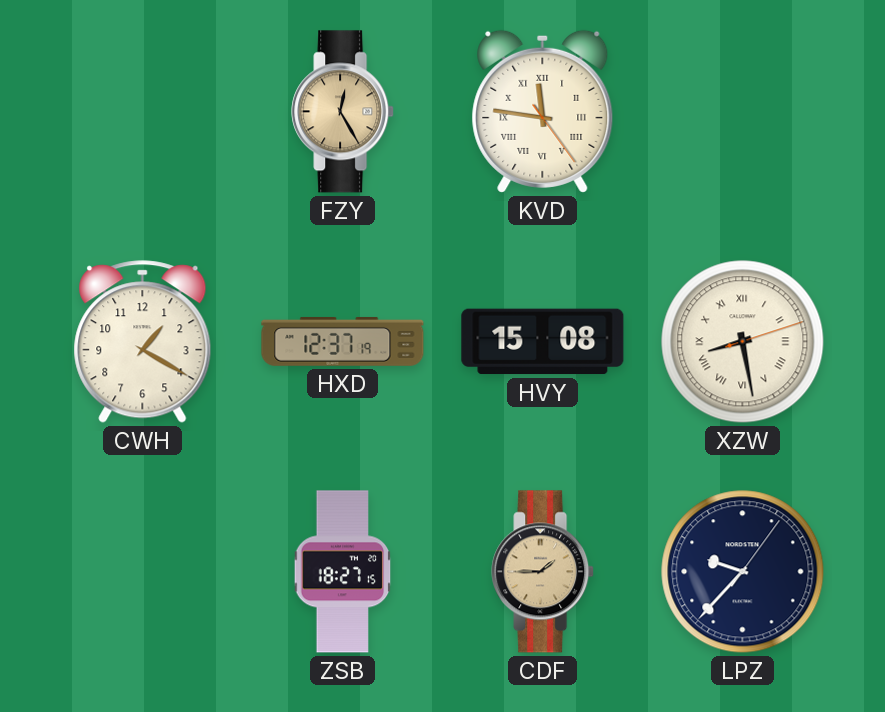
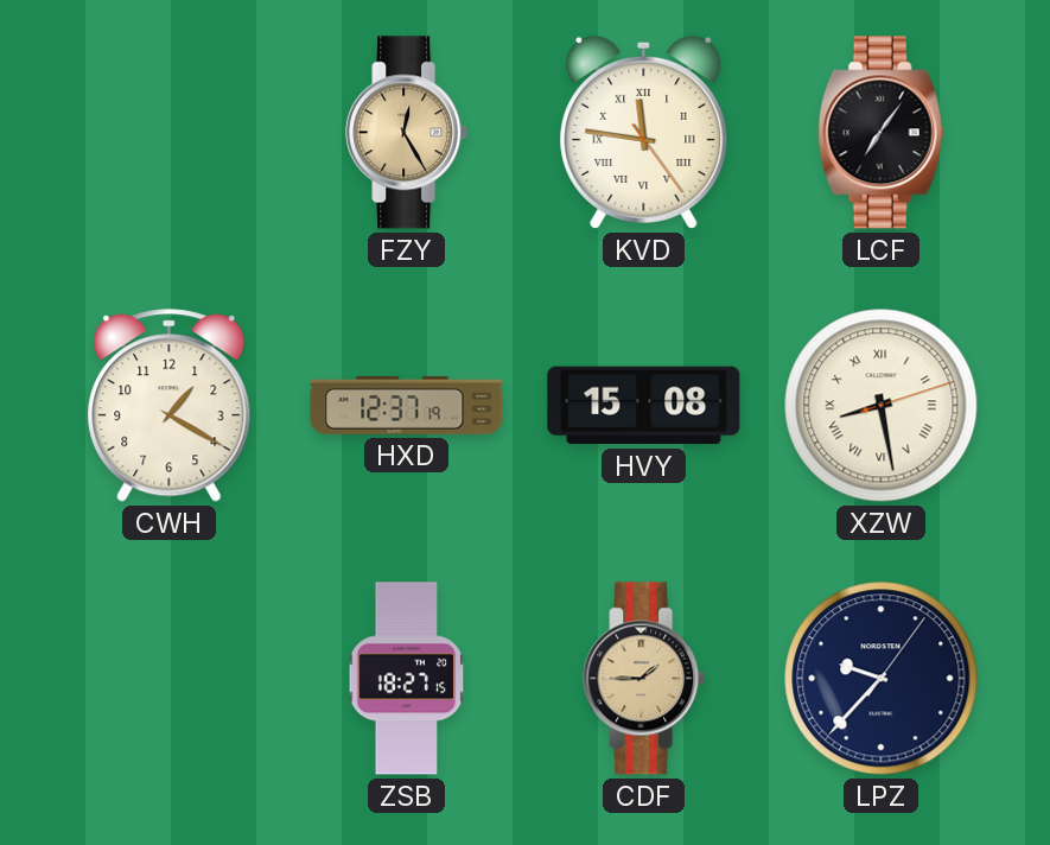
LCF: none -> 7:06
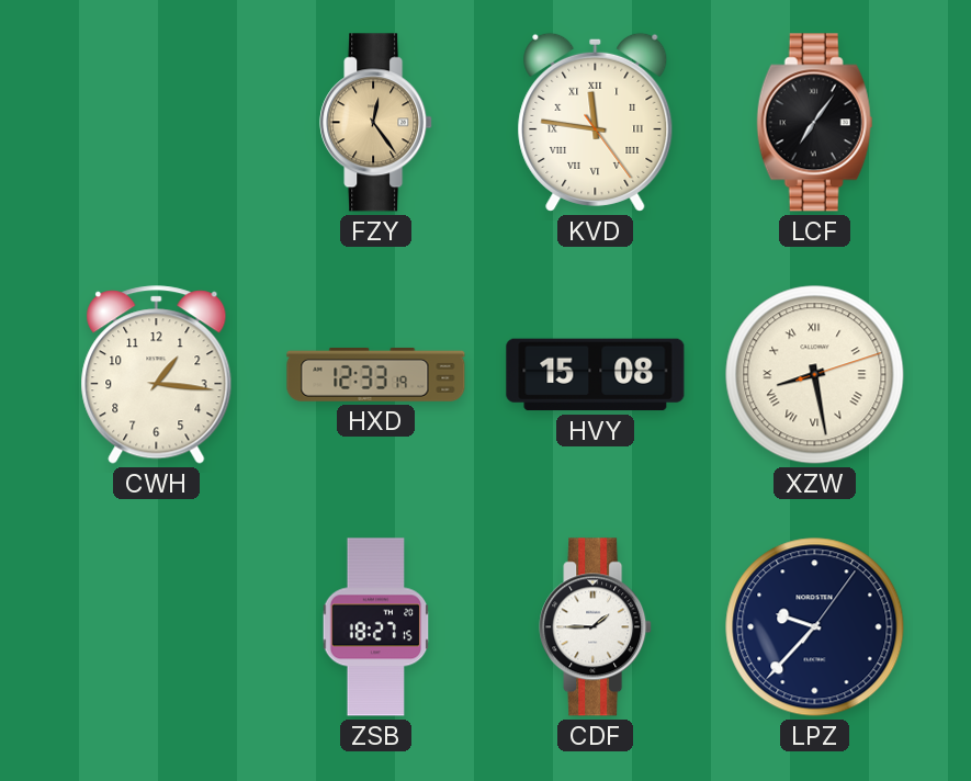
FZY: 12:25 -> 12:24
CWH: 1:20 -> 1:16
HXD: 12:37 -> 12:33
CDF dial: champagne -> white
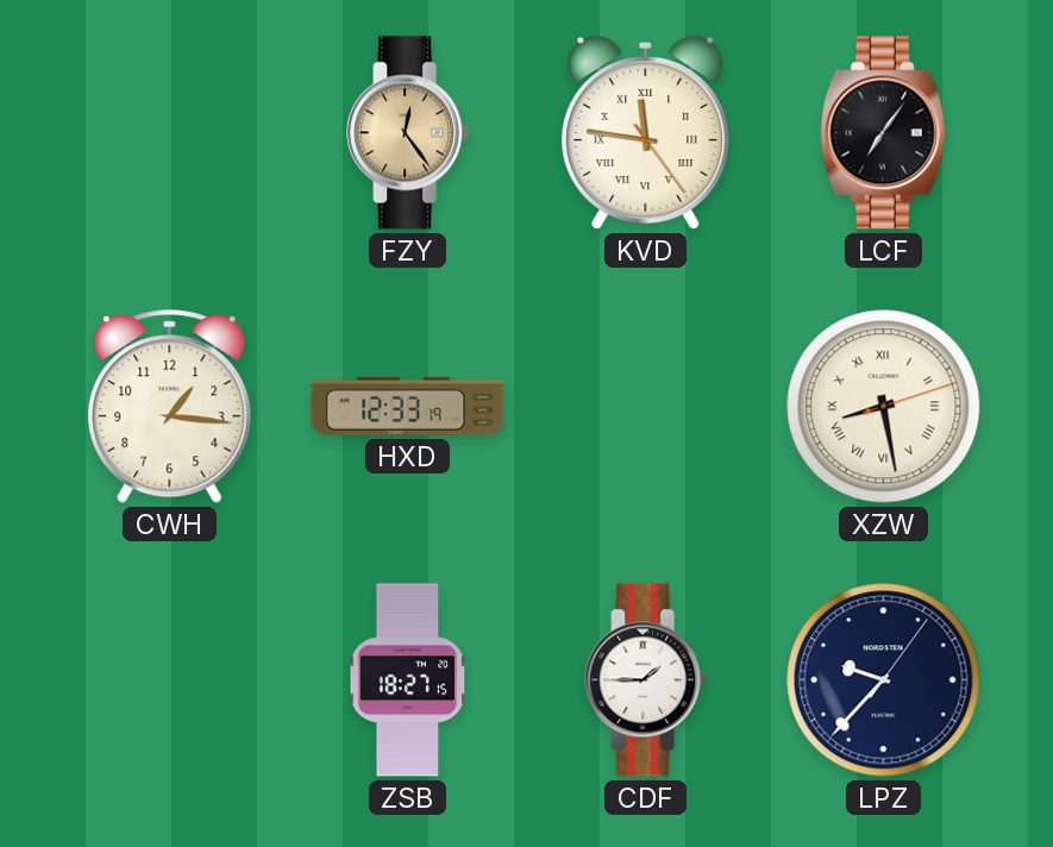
HVY: 15:08 -> none
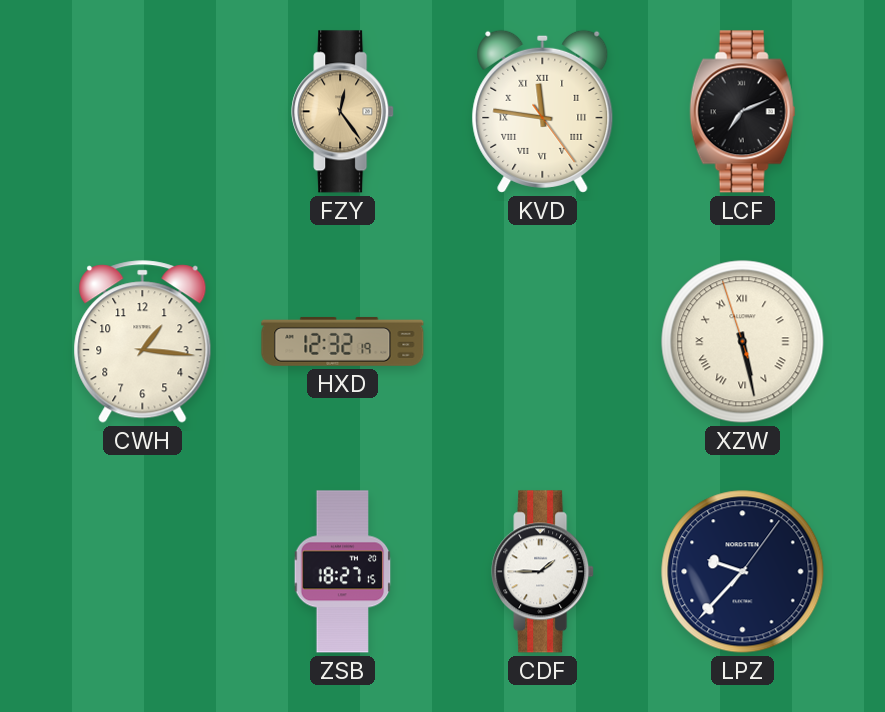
LCF: 7:06 -> 7:11
HXD: 12:33 -> 12:32
XZW: 8:28 -> 5:27
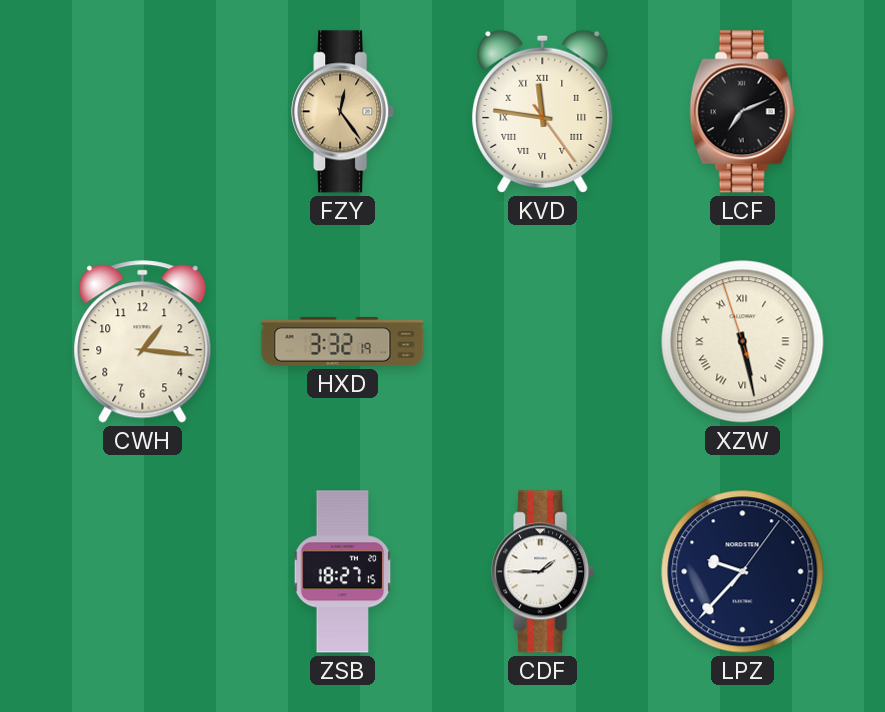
HXD: 12:32 -> 3:32
